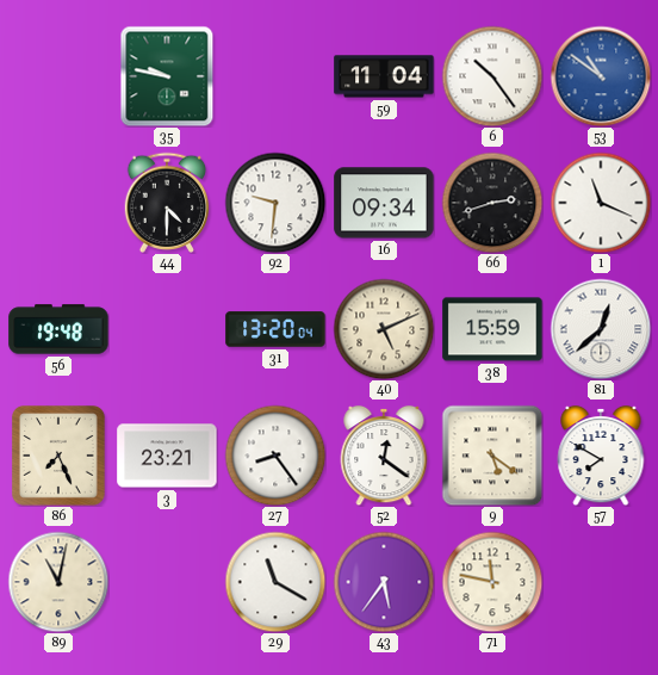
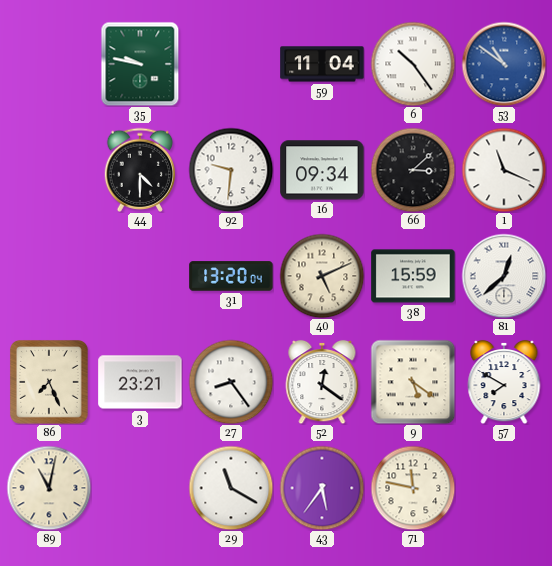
66: 2:42 -> 3:08
56: 19:48 -> none
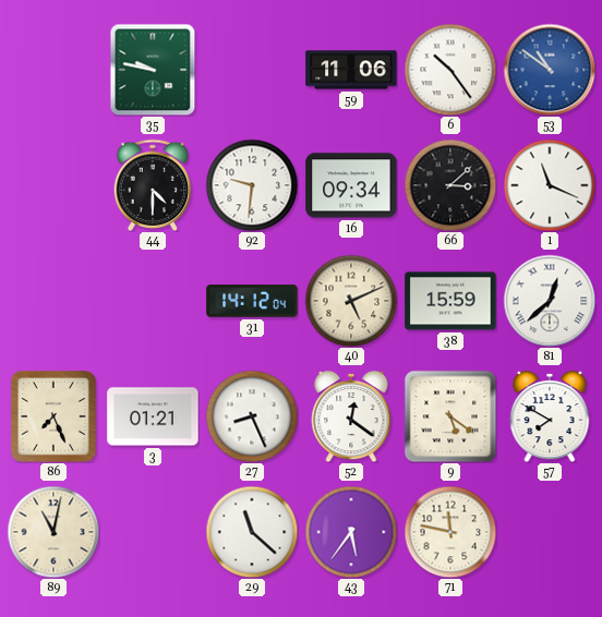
59: 11:04 -> 11:06
31: 13:20 -> 14:12
3: 23:21 -> 01:21
27: 8:24 -> 8:26
29: 11:20 -> 11:22
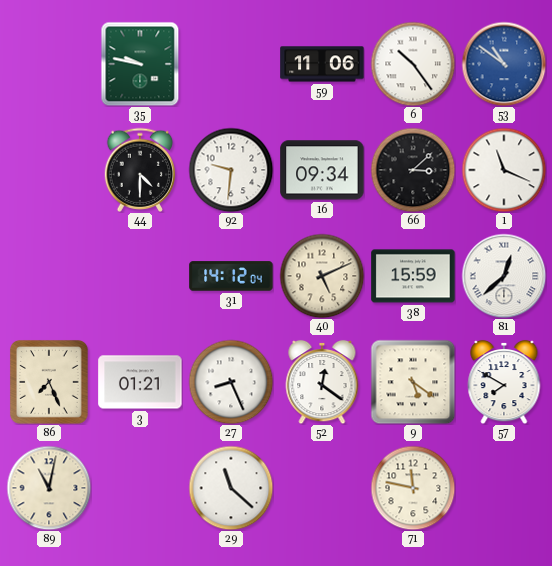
43: 5:36 -> none
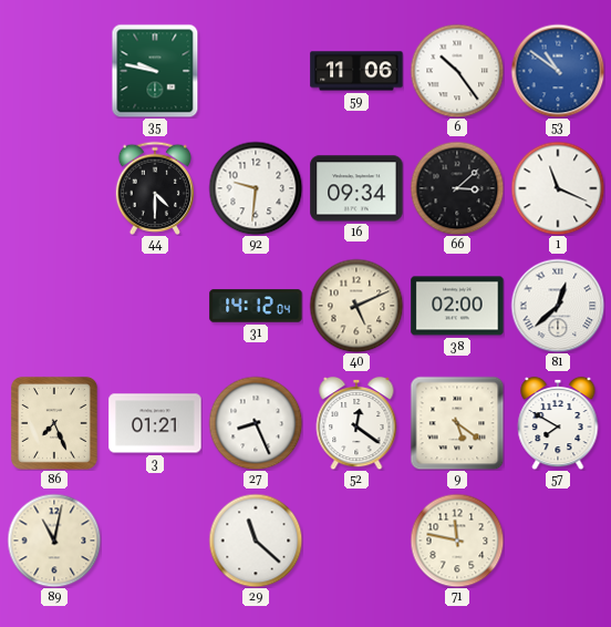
38: 15:59 -> 02:00
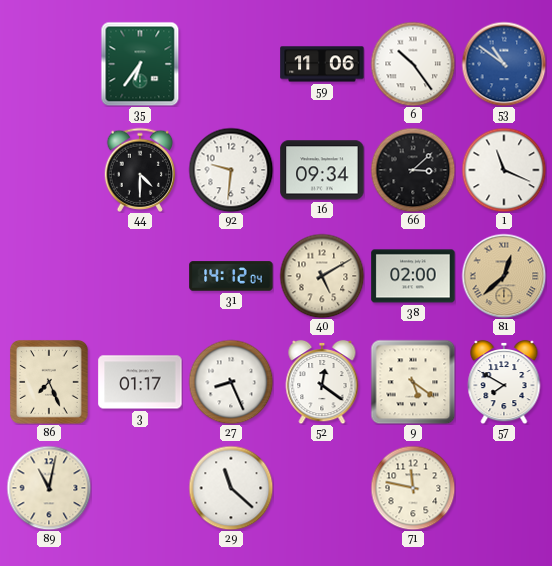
35: 9:47 -> 6:36
40: 5:11 -> 5:10
81 dial: white -> champagne
3: 01:21 -> 01:17
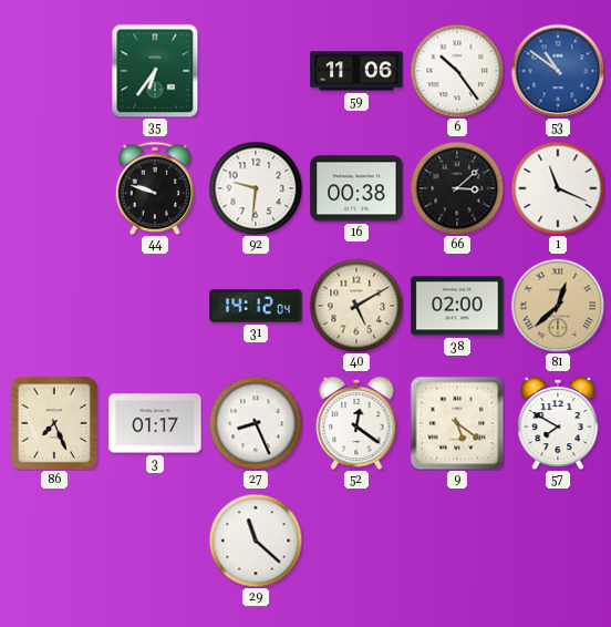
44: 4:30 -> 9:48
16: 09:34 -> 00:38
89: 11:02 -> none
71: 11:47 -> none
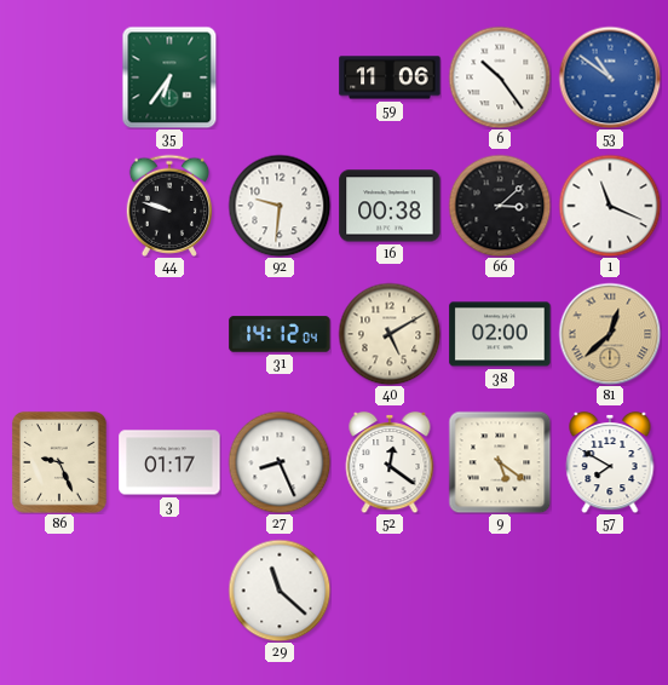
86: 7:26 -> 9:26
